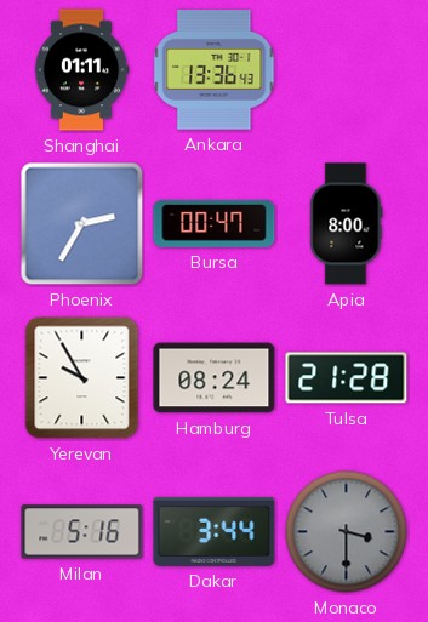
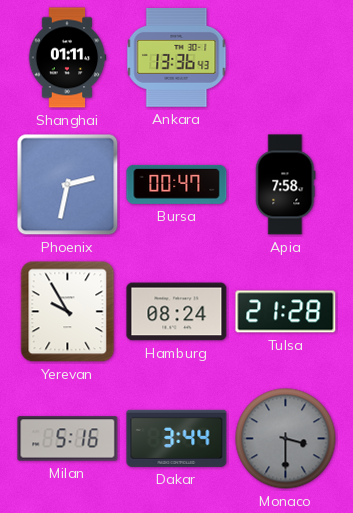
Phoenix: 2:35 -> 2:32
Apia: 8:00 -> 7:58
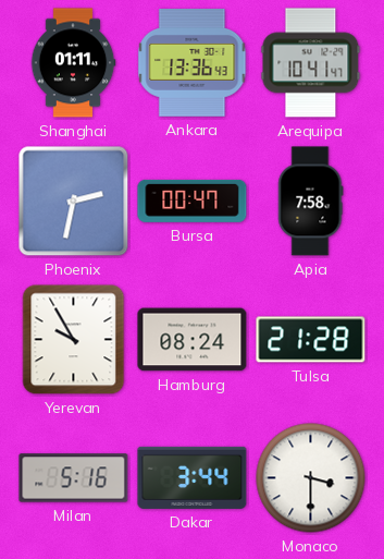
Arequipa: none -> 10:41
Monaco dial: grey -> white
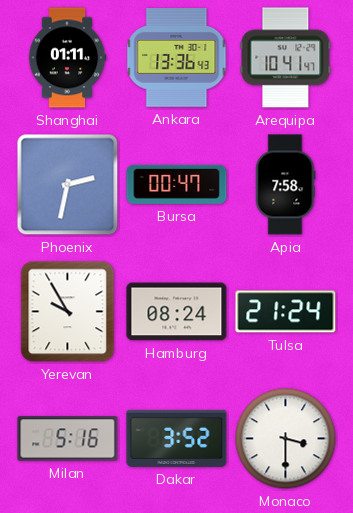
Tulsa: 21:28 -> 21:24
Dakar: 3:44 -> 3:52
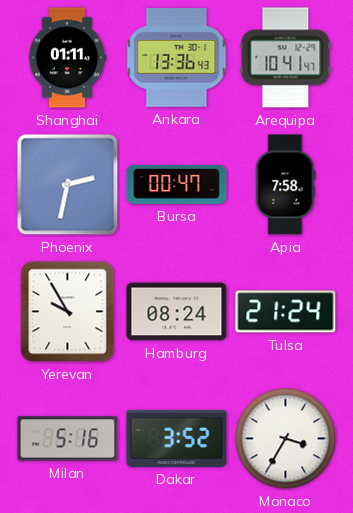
Monaco: 3:30 -> 3:35
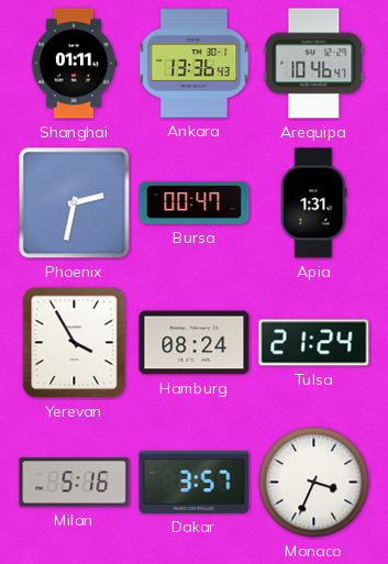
Arequipa: 10:41 -> 10:46
Apia: 7:58 -> 1:31
Yerevan: 9:55 -> 3:55
Dakar: 3:52 -> 3:57
Monaco: 3:35 -> 3:34
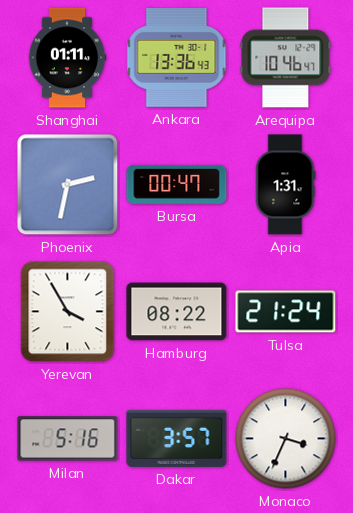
Hamburg: 08:24 -> 08:22
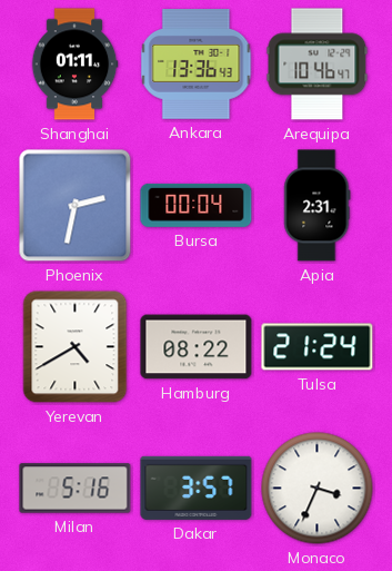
Bursa: 00:47 -> 00:04
Apia: 1:31 -> 2:31
Yerevan: 3:55 -> 4:40
